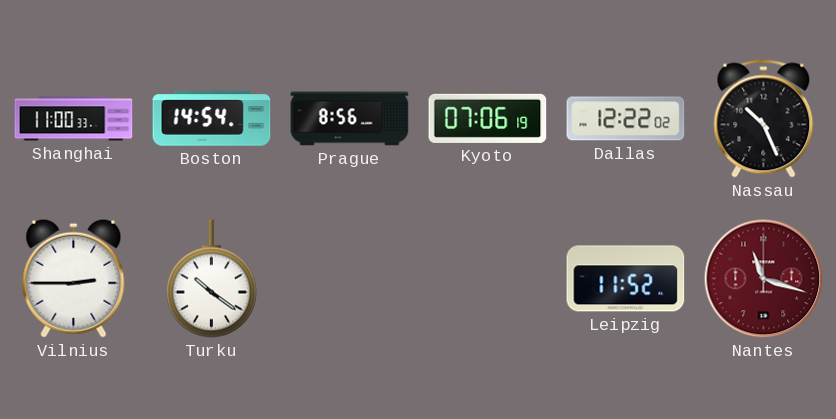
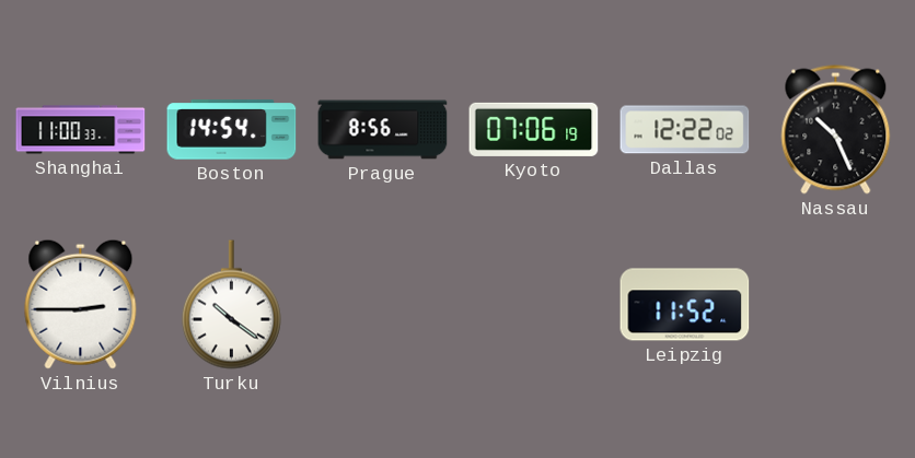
Nantes: 11:18 -> none
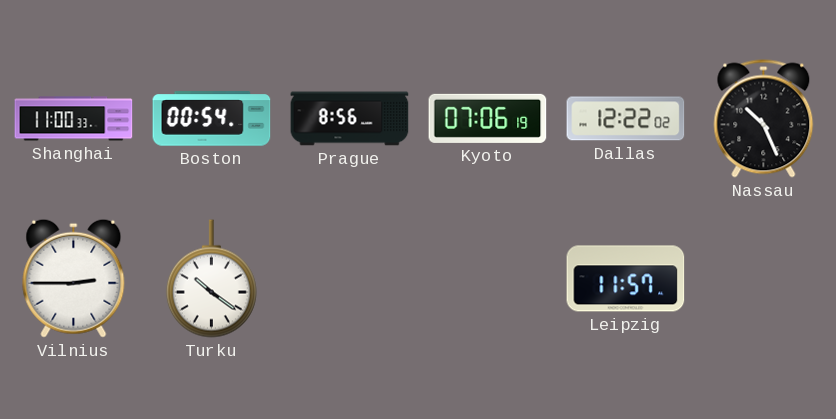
Boston: 14:54 -> 00:54
Leipzig: 11:52 -> 11:57
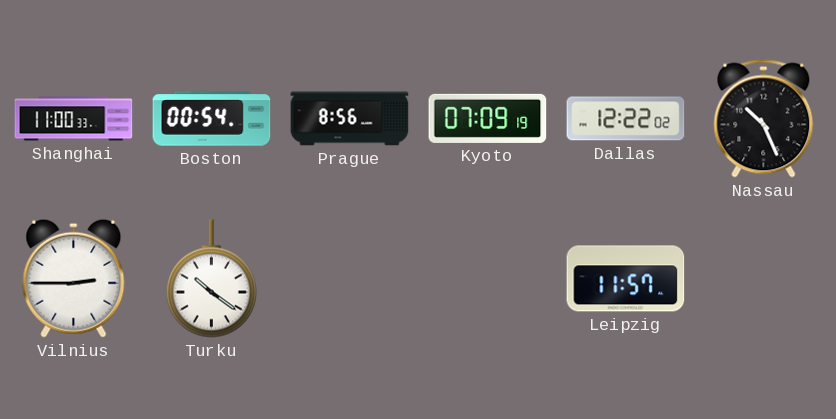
Kyoto: 07:06 -> 07:09
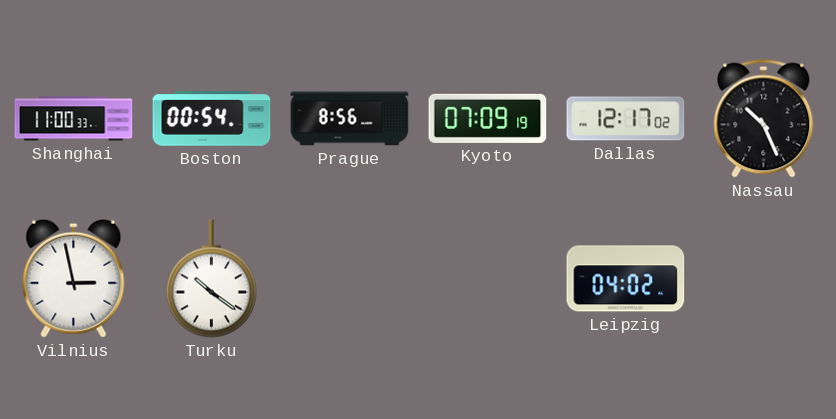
Dallas: 12:22 -> 12:17
Vilnius: 2:45 -> 2:58
Leipzig: 11:57 -> 04:02
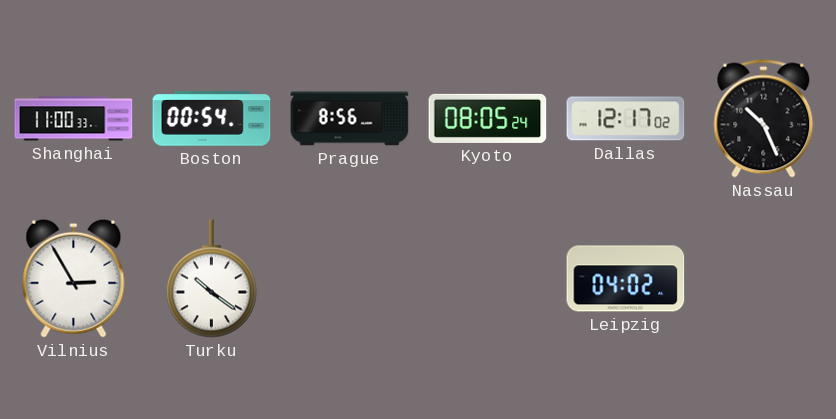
Kyoto: 07:09 -> 08:05
Vilnius: 2:58 -> 2:55
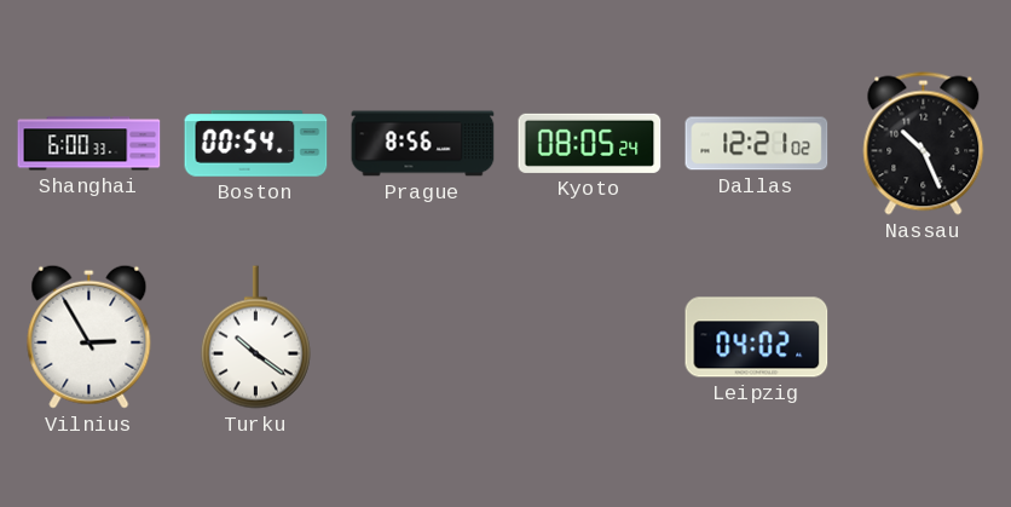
Shanghai: 11:00 -> 6:00
Dallas: 12:17 -> 12:21
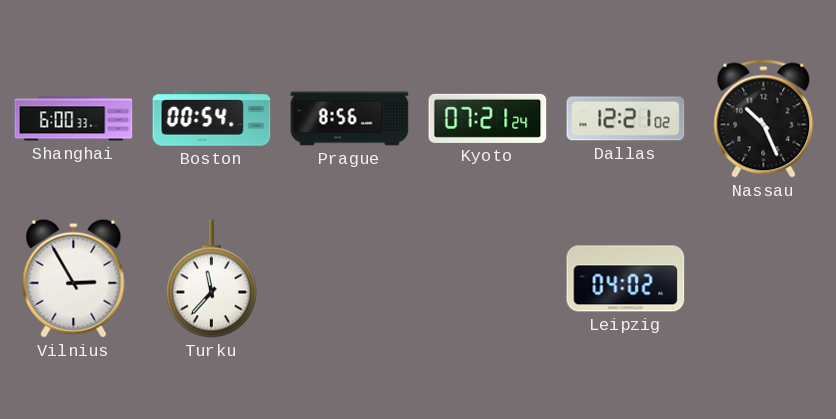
Kyoto: 08:05 -> 07:21
Turku: 10:21 -> 11:37
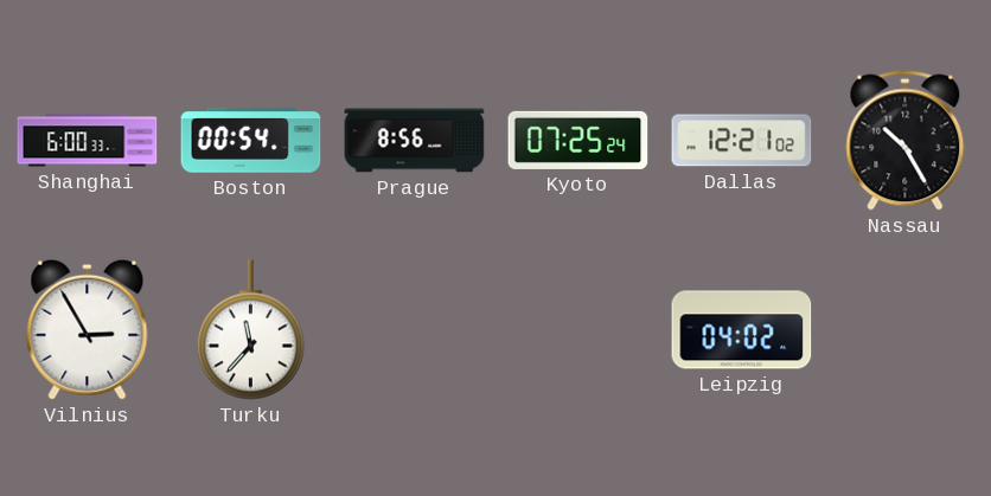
Kyoto: 07:21 -> 07:25
Nassau: 10:26 -> 10:25
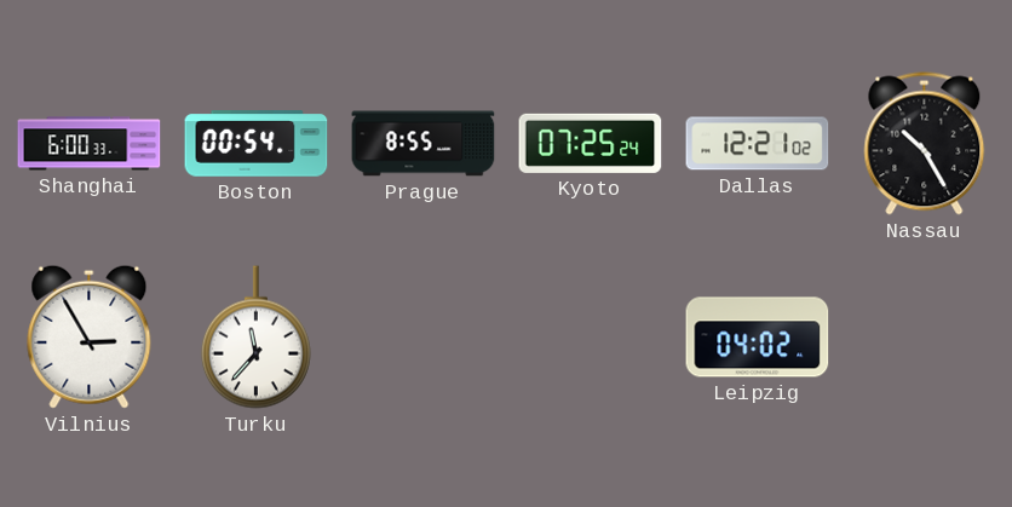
Prague: 8:56 -> 8:55
